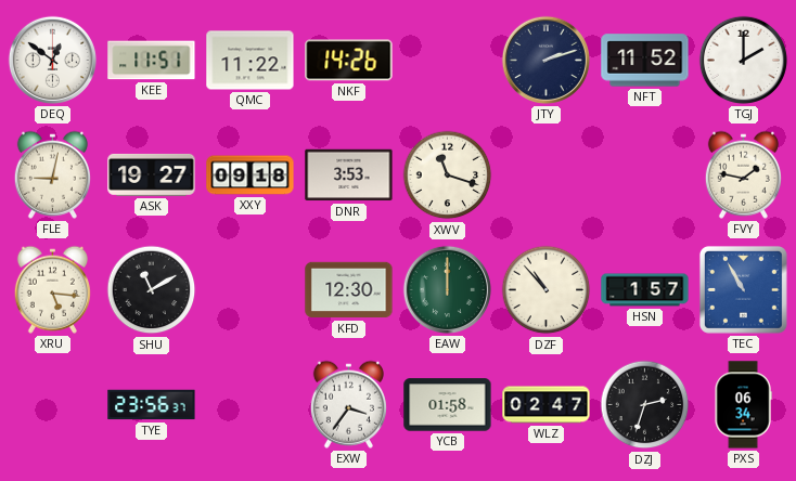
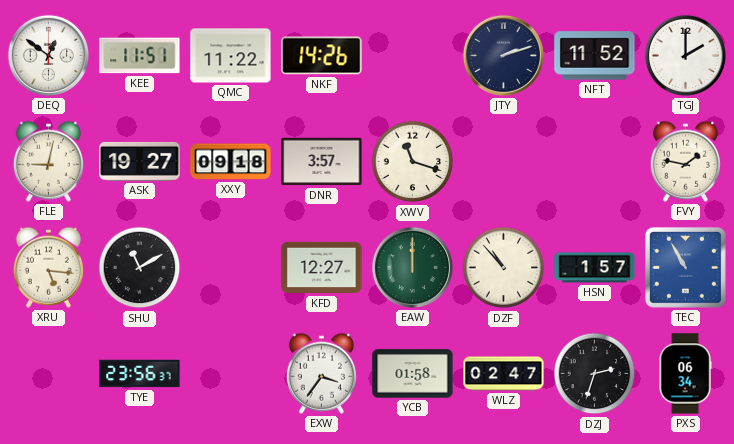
DNR: 3:53 -> 3:57
KFD: 12:30 -> 12:27
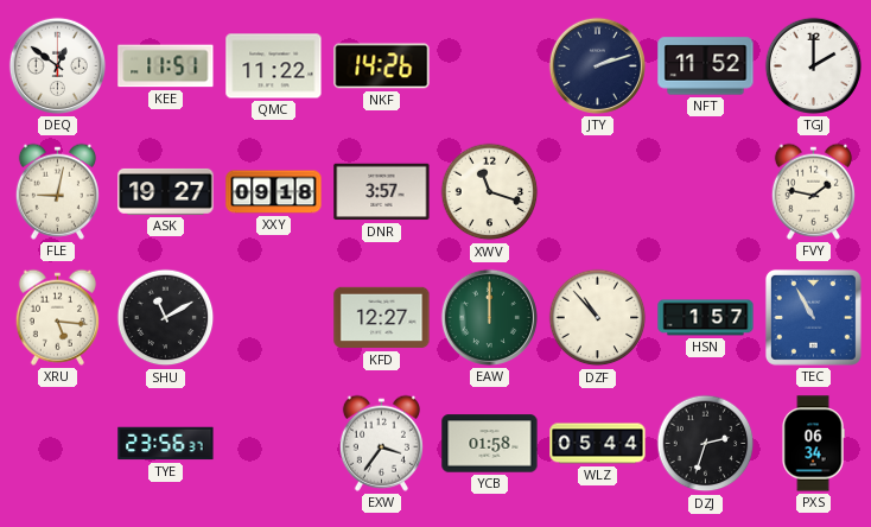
WLZ: 02:47 -> 05:44
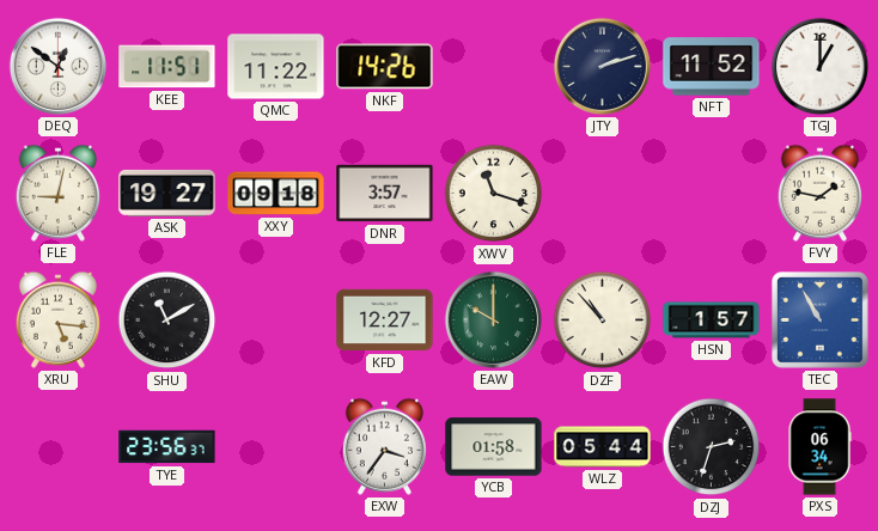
TGJ: 2:00 -> 1:00
EAW: 12:00 -> 10:00
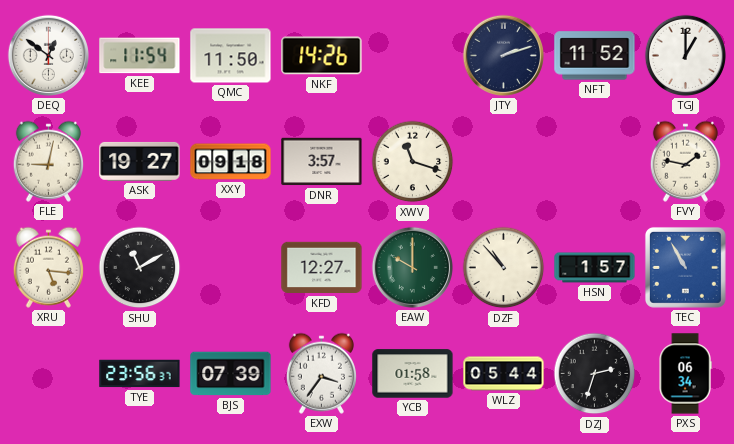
KEE: 11:51 -> 11:54
QMC: 11:22 -> 11:50
BJS: none -> 07:39
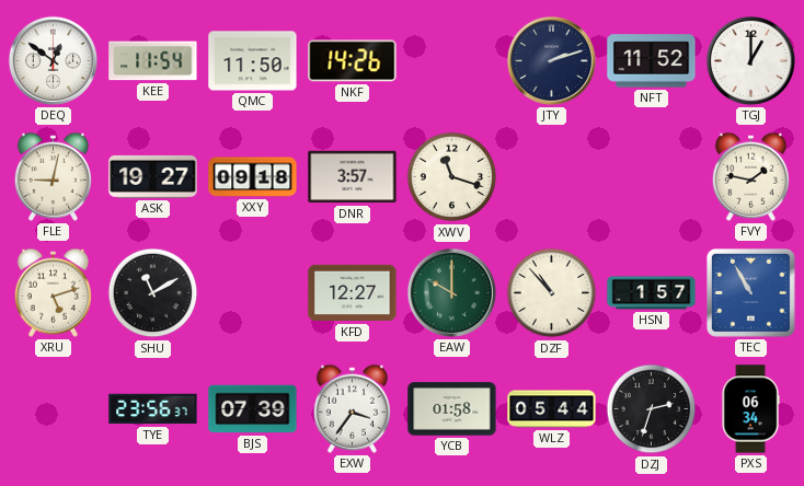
XRU: 5:16 -> 5:12
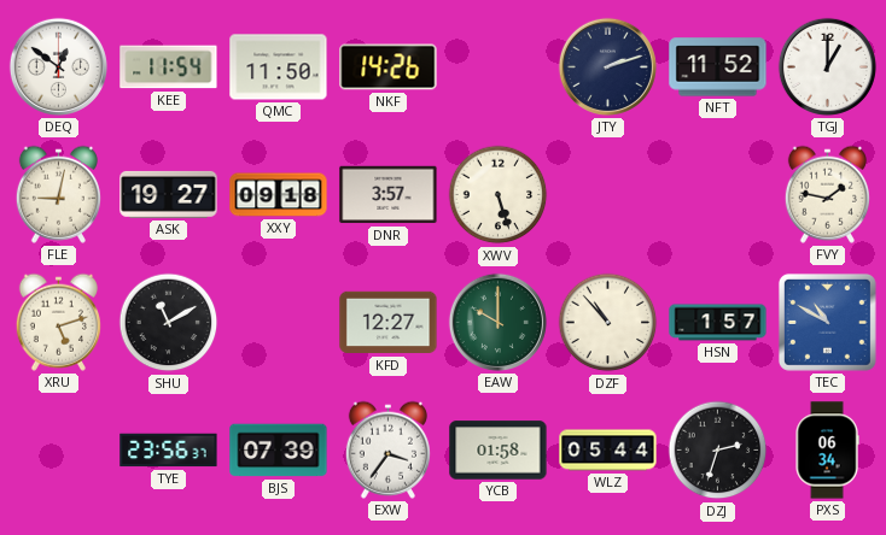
XWV: 11:18 -> 5:27
TEC: 10:55 -> 10:50
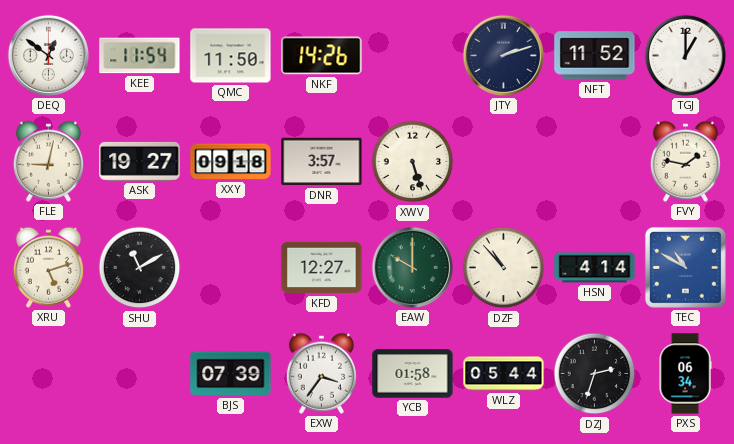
HSN: 1:57 -> 4:14
TYE: 23:56 -> none
